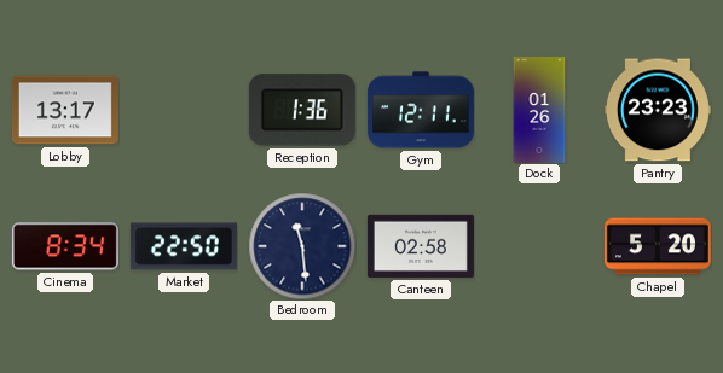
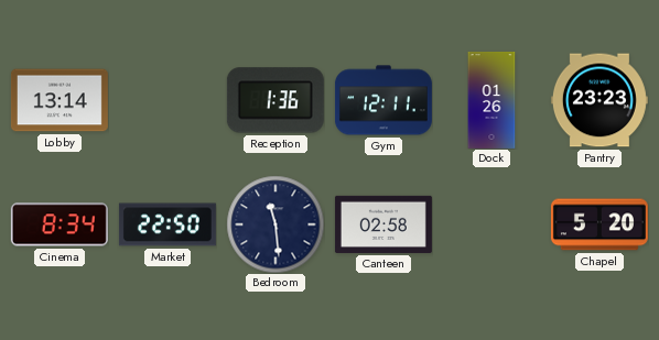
Lobby: 13:17 -> 13:14
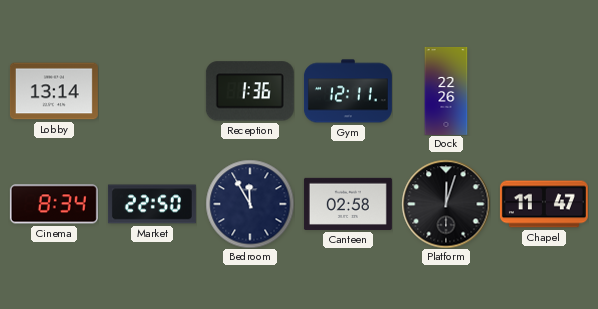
Dock: 01:26 -> 22:26
Pantry: 23:23 -> none
Bedroom: 11:29 -> 11:55
Platform: none -> 12:03
Chapel: 5:20 -> 11:47
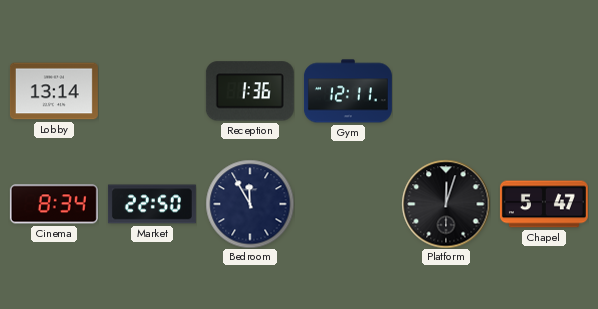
Dock: 22:26 -> none
Canteen: 02:58 -> none
Chapel: 11:47 -> 5:47
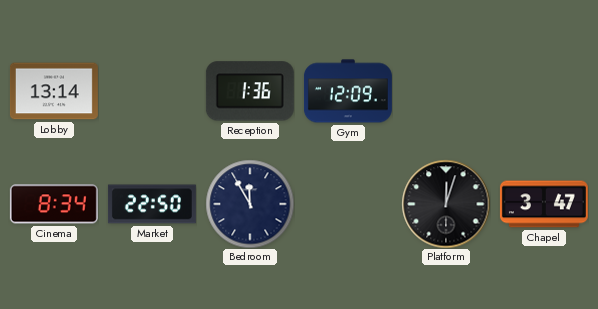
Gym: 12:11 -> 12:09
Chapel: 5:47 -> 3:47
